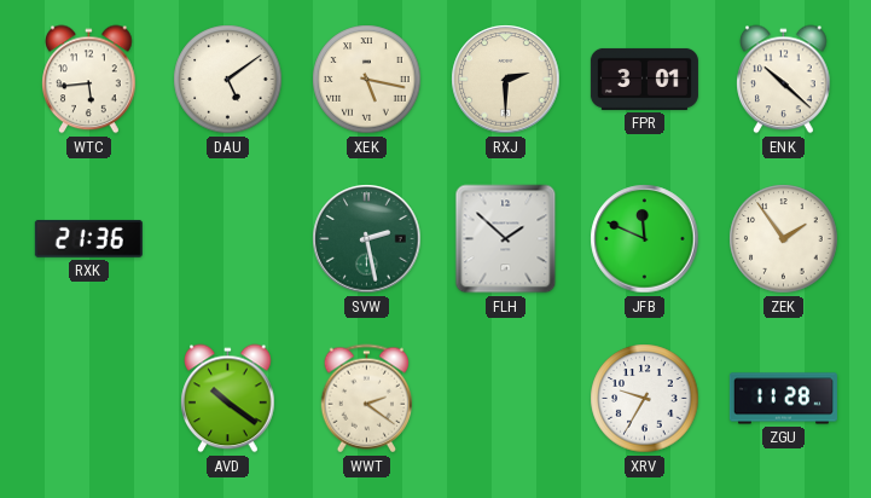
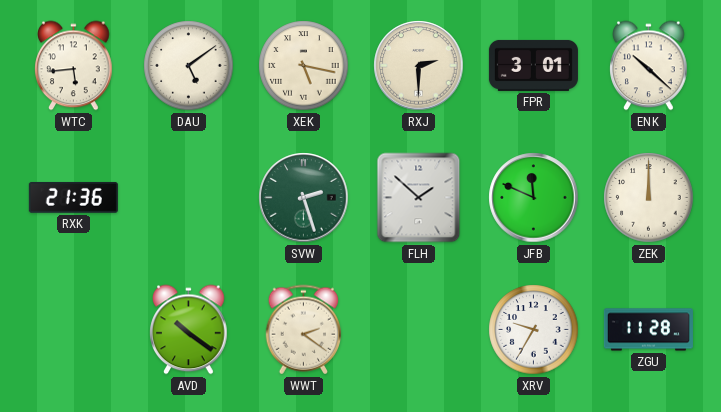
SVW: 2:28 -> 2:27
ZEK: 1:54 -> 12:00
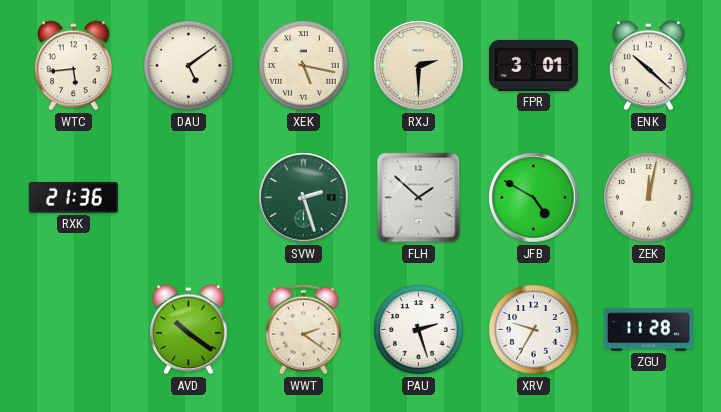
JFB: 11:49 -> 4:50
ZEK: 12:00 -> 12:02
PAU: none -> 2:27
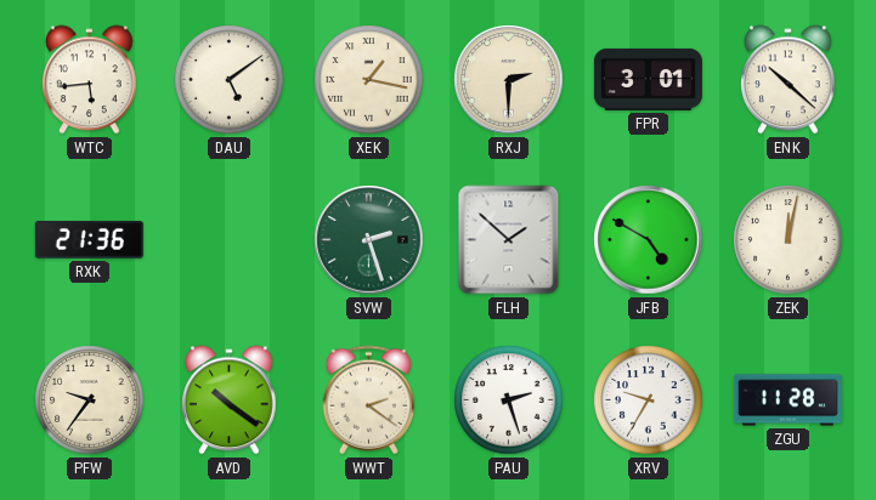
XEK: 5:17 -> 1:17
PFW: none -> 9:36
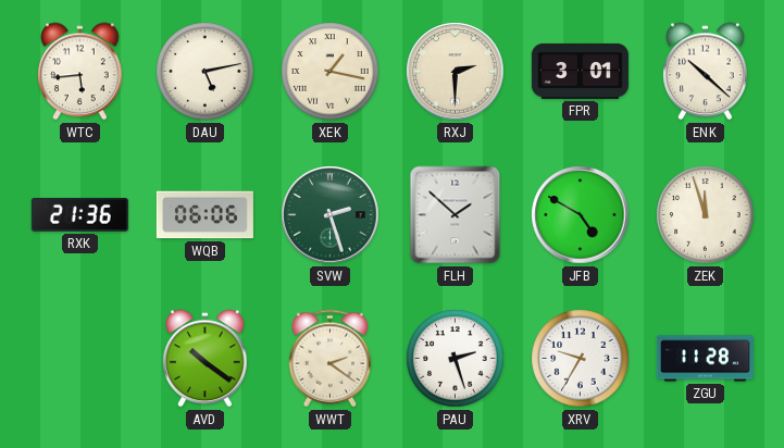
DAU: 5:09 -> 5:13
WQB: none -> 06:06
ZEK: 12:02 -> 11:57
PFW: 9:36 -> none
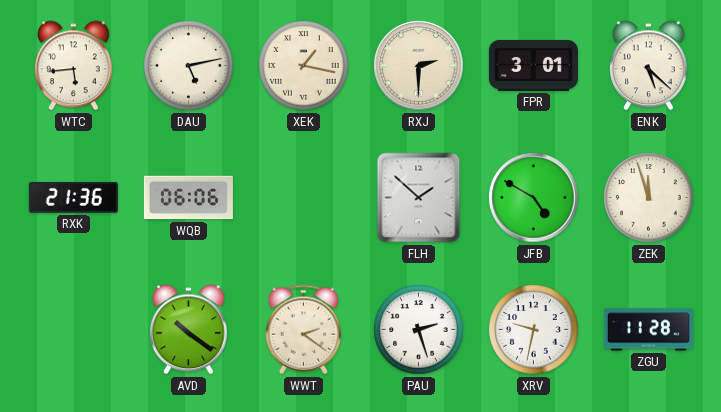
ENK: 10:22 -> 5:22
SVW: 2:27 -> none
XRV: 9:35 -> 9:32
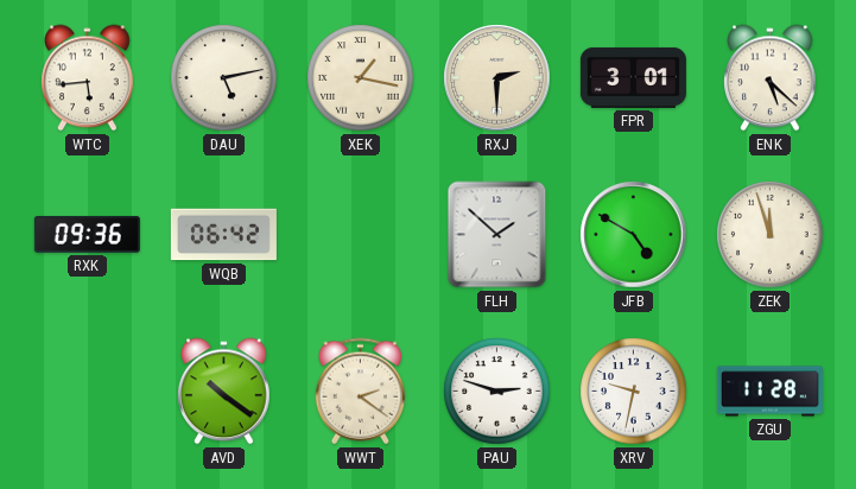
RXK: 21:36 -> 09:36
WQB: 06:06 -> 06:42
PAU: 2:27 -> 2:48
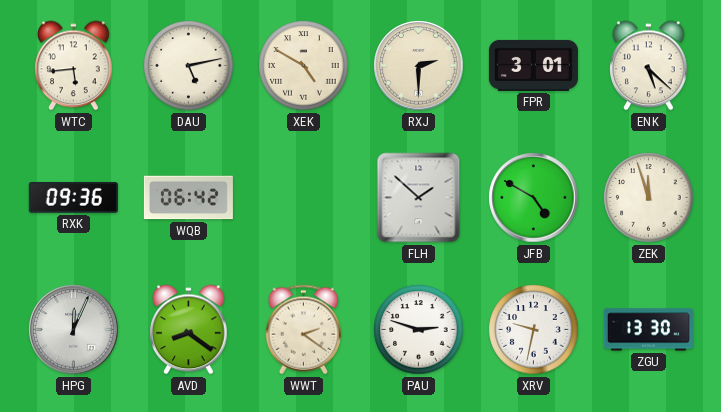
XEK: 1:17 -> 4:50
HPG: none -> 12:04
AVD: 10:21 -> 8:21
ZGU: 11:28 -> 13:30
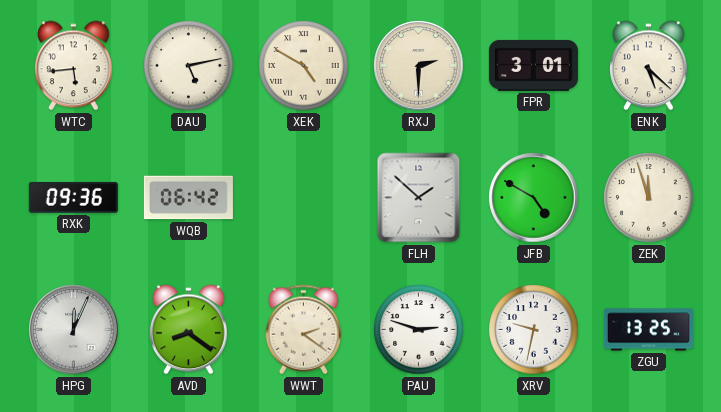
ZGU: 13:30 -> 13:25
